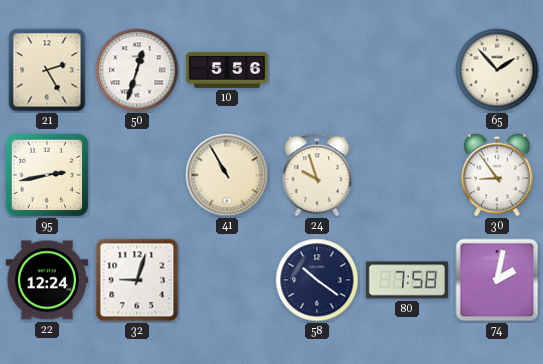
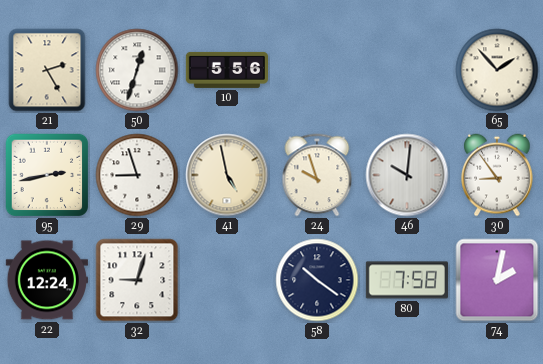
29: none -> 8:57
41: 10:55 -> 4:58
46: none -> 10:01
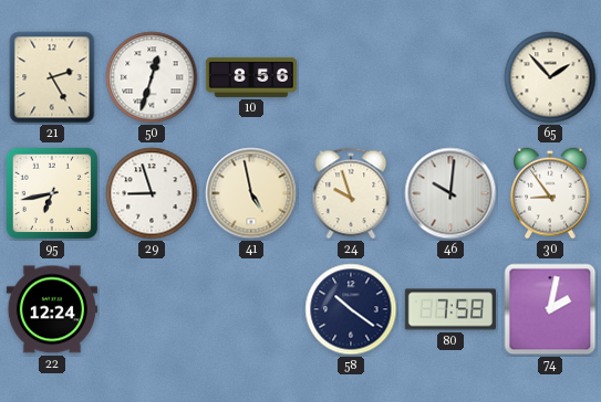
10: 5:56 -> 8:56
95: 2:43 -> 6:43
32: 9:03 -> none
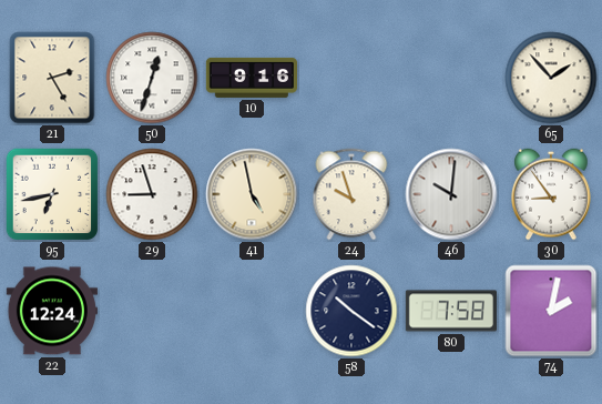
10: 8:56 -> 9:16
